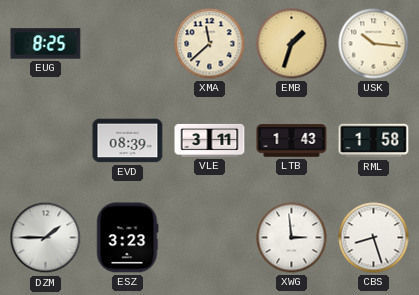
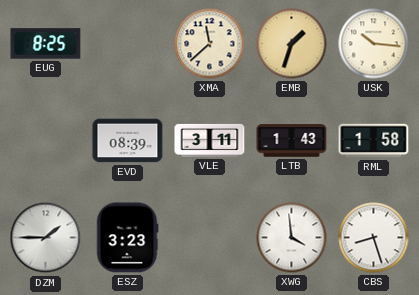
XWG: 2:59 -> 3:59
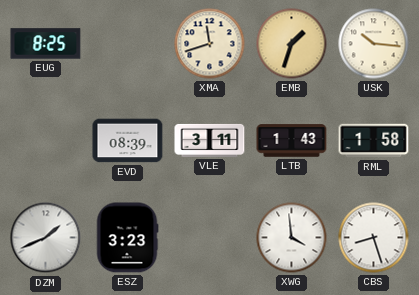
XMA: 11:38 -> 11:42
DZM: 1:45 -> 1:41
